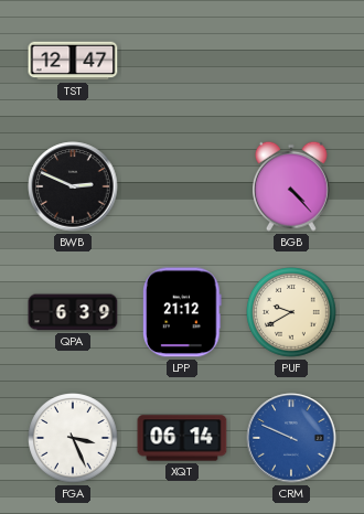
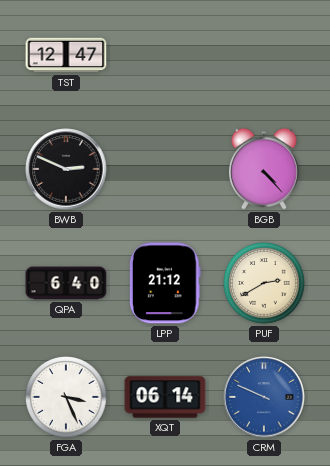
QPA: 6:39 -> 6:40
PUF: 9:40 -> 2:40
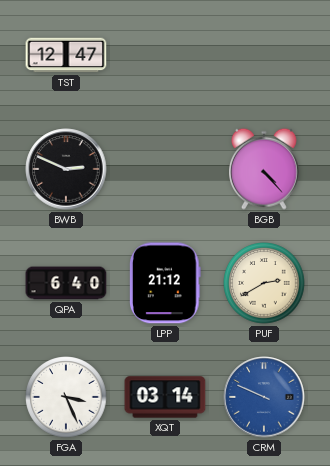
XQT: 06:14 -> 03:14
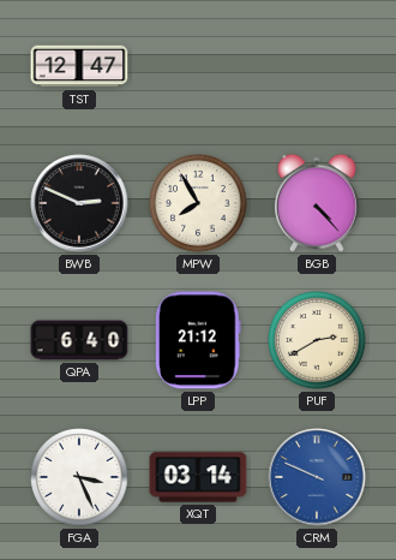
MPW: none -> 7:55
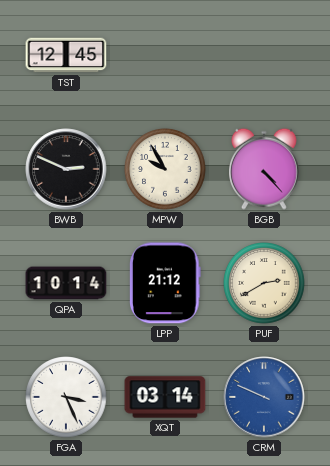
TST: 12:47 -> 12:45
MPW: 7:55 -> 9:55
QPA: 6:40 -> 10:14
